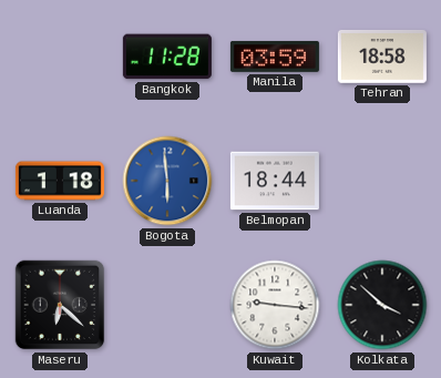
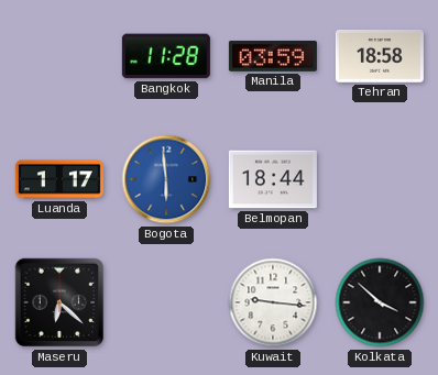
Luanda: 1:18 -> 1:17
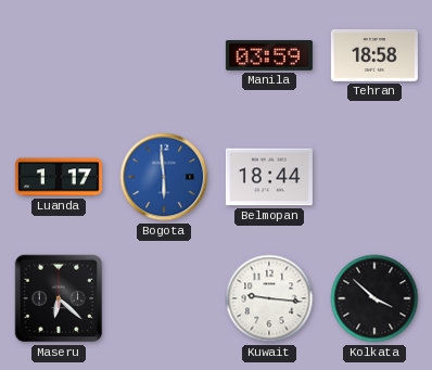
Bangkok: 11:28 -> none
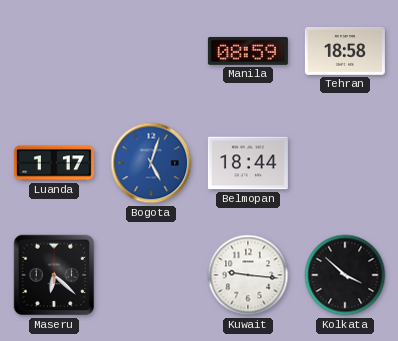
Manila: 03:59 -> 08:59
Bogota: 5:59 -> 5:03
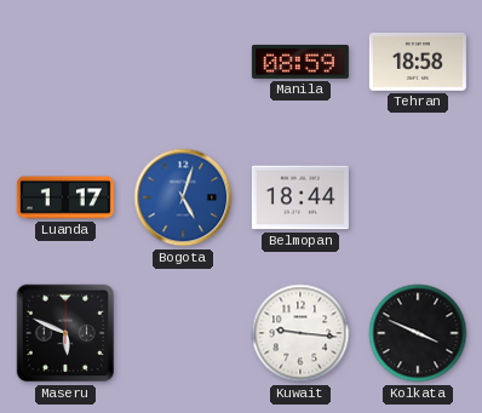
Maseru: 6:22 -> 5:49
Kolkata: 3:52 -> 3:49
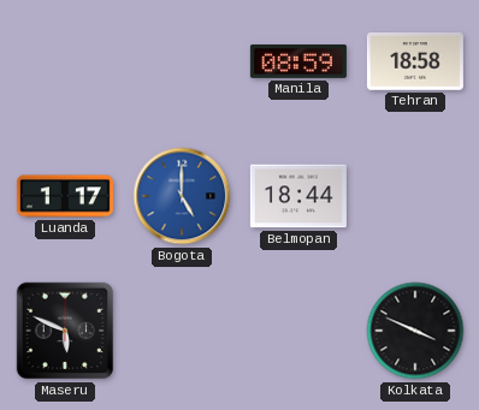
Bogota: 5:03 -> 5:00
Kuwait: 9:16 -> none
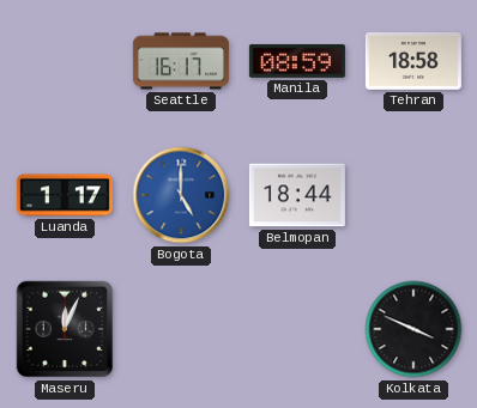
Seattle: none -> 16:17
Maseru: 5:49 -> 12:04
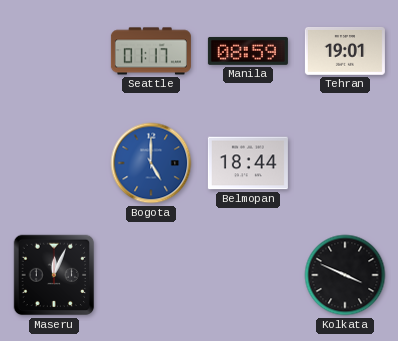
Seattle: 16:17 -> 01:17
Tehran: 18:58 -> 19:01
Luanda: 1:17 -> none
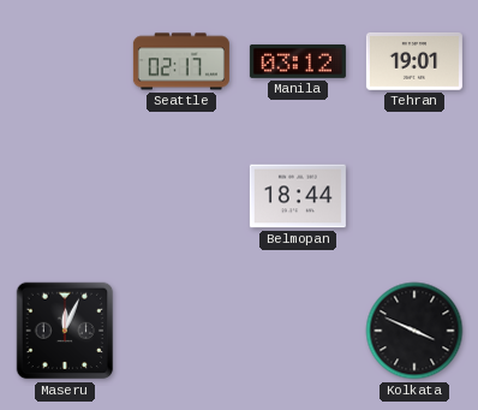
Seattle: 01:17 -> 02:17
Manila: 08:59 -> 03:12
Bogota: 5:00 -> none
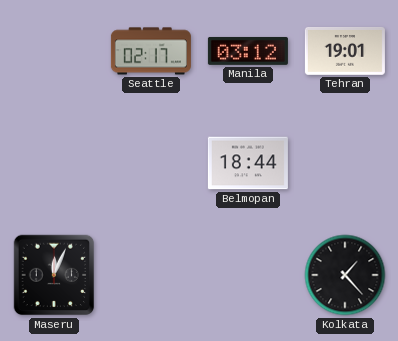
Kolkata: 3:49 -> 1:23
